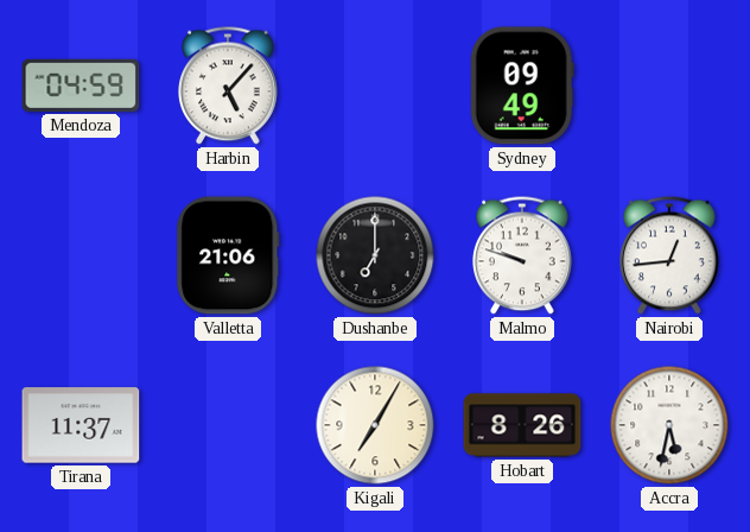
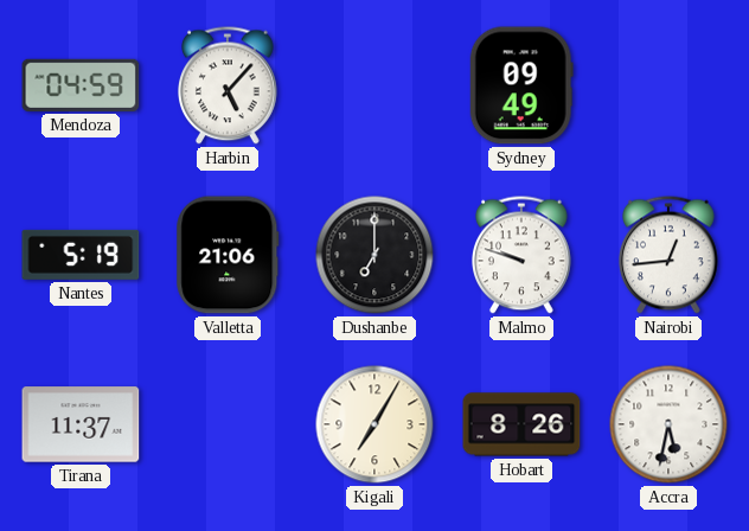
Nantes: none -> 5:19
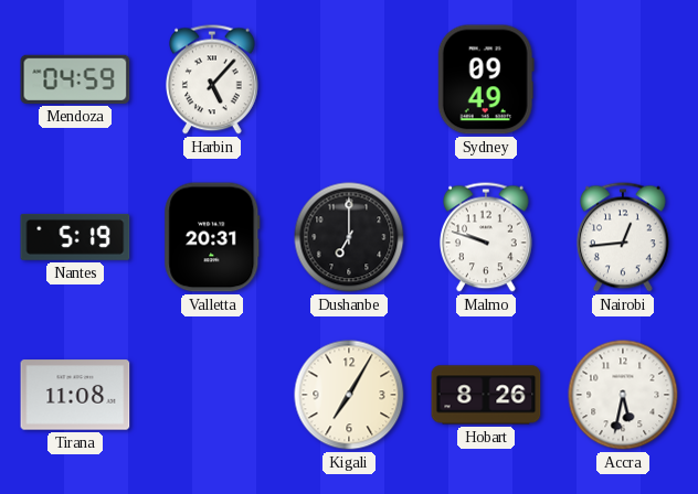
Valletta: 21:06 -> 20:31
Tirana: 11:37 -> 11:08
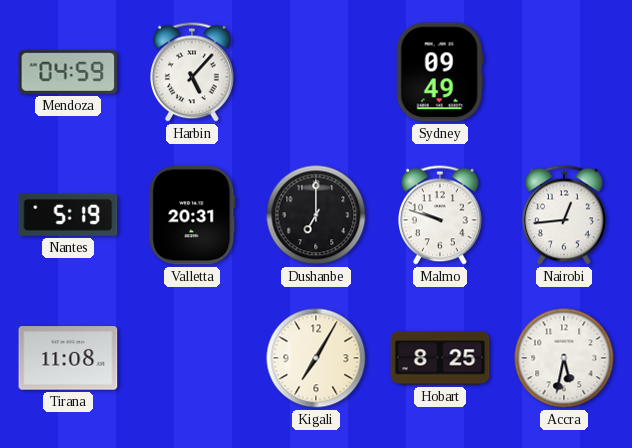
Hobart: 8:26 -> 8:25
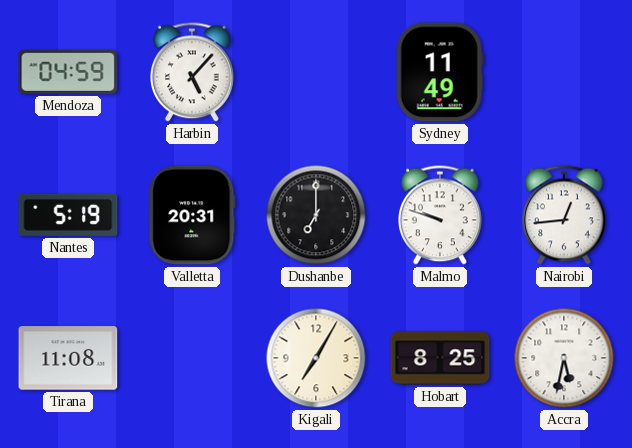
Sydney: 09:49 -> 11:49
